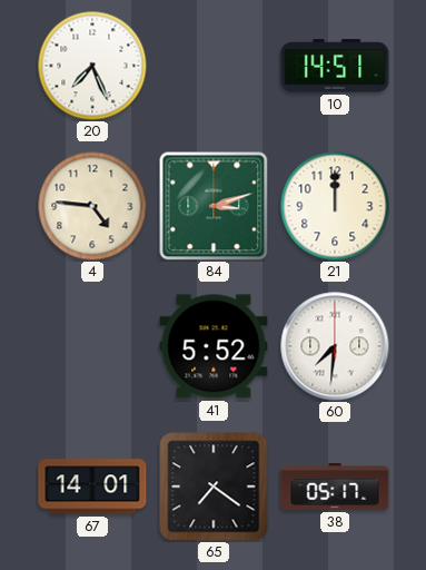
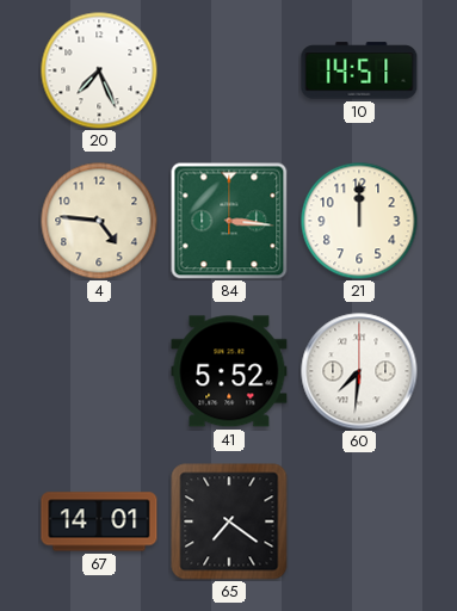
84: 3:12 -> 3:16
38: 05:17 -> none
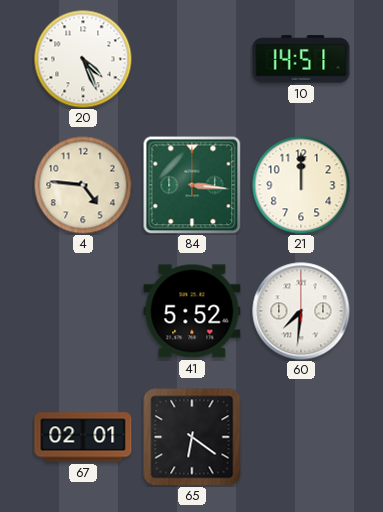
20: 7:26 -> 4:26
67: 14:01 -> 02:01
65: 7:21 -> 6:21
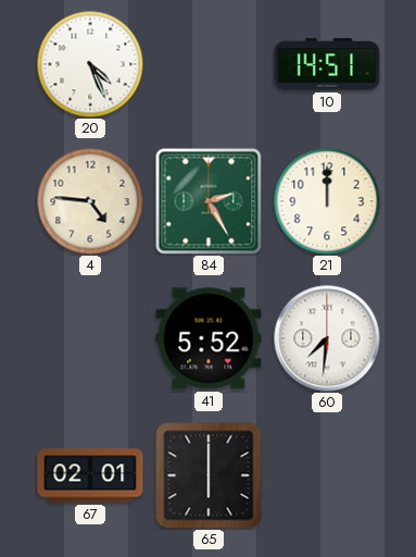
84: 3:16 -> 2:25
65: 6:21 -> 6:00
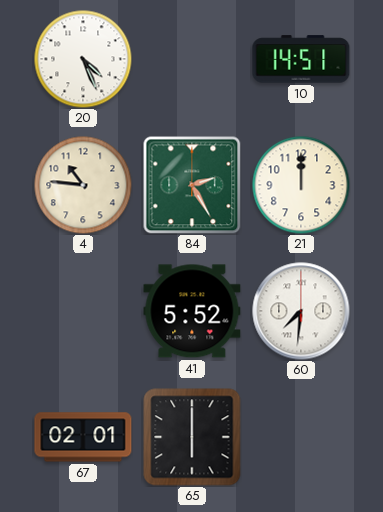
4: 4:46 -> 10:46
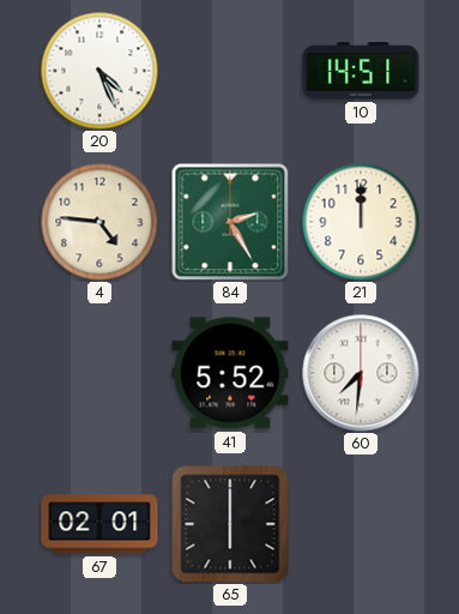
4: 10:46 -> 4:46
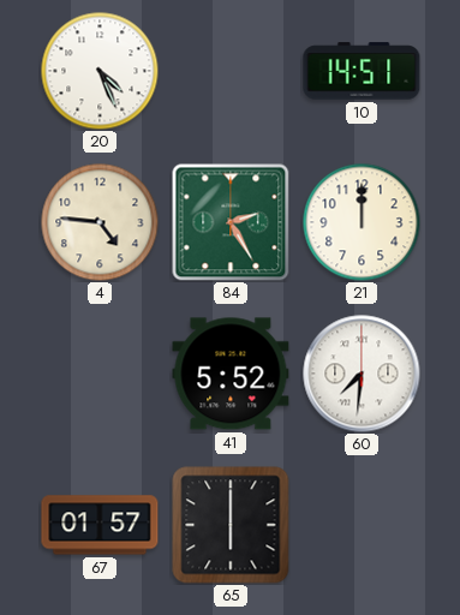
67: 02:01 -> 01:57
